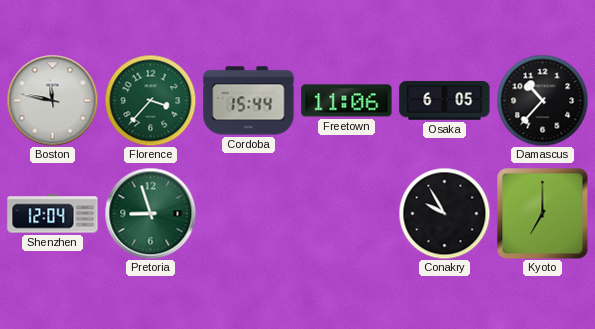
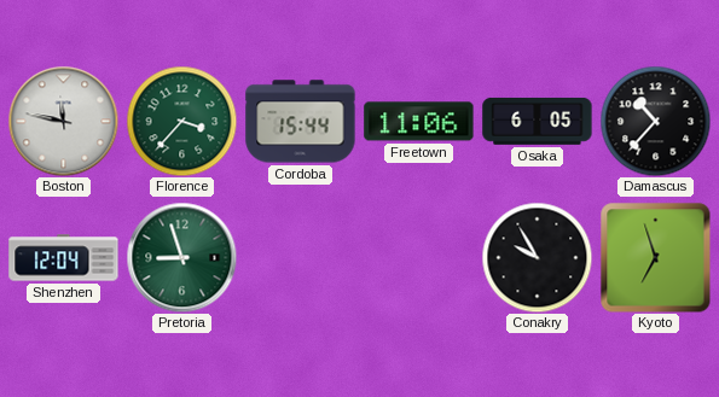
Kyoto: 7:00 -> 6:57
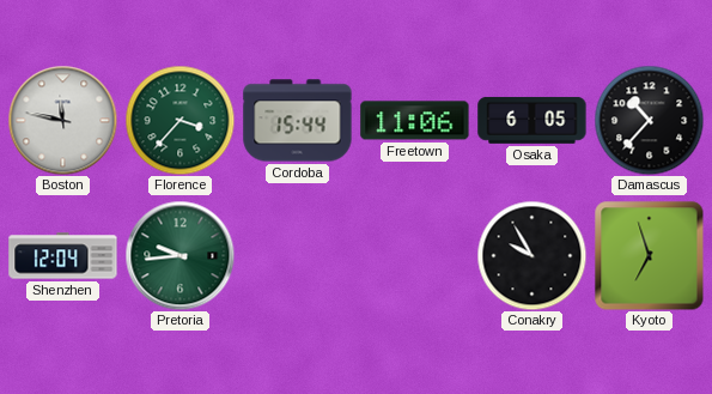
Pretoria: 8:57 -> 9:44
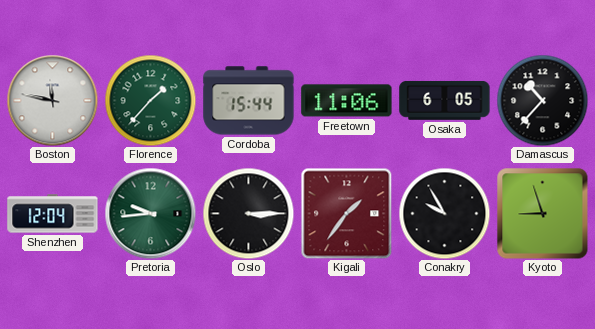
Florence: 3:37 -> 1:37
Oslo: none -> 3:15
Kigali: none -> 1:36
Kyoto: 6:57 -> 8:57
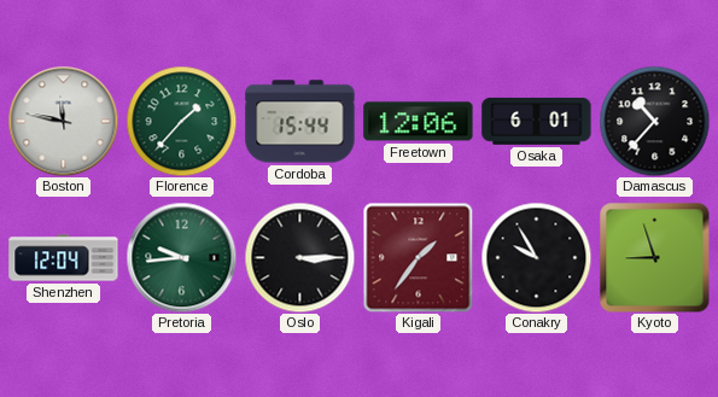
Freetown: 11:06 -> 12:06
Osaka: 6:05 -> 6:01
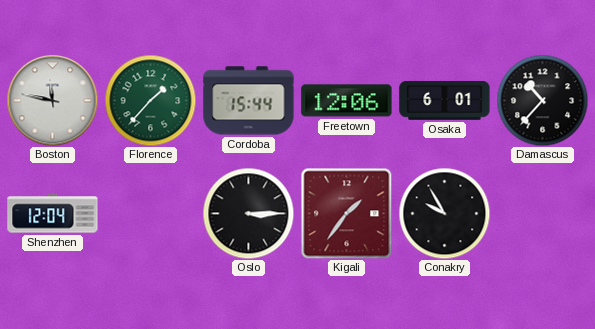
Pretoria: 9:44 -> none
Kyoto: 8:57 -> none
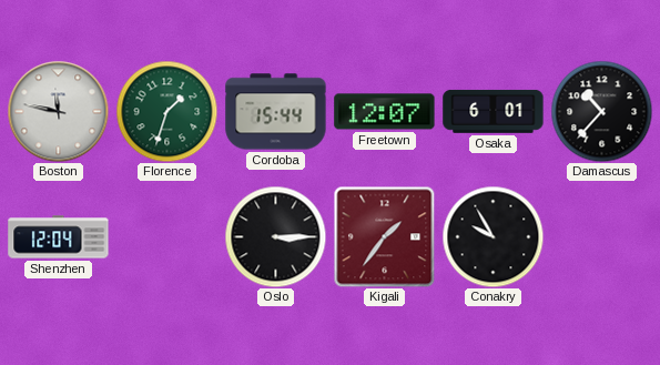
Florence: 1:37 -> 1:33
Freetown: 12:06 -> 12:07
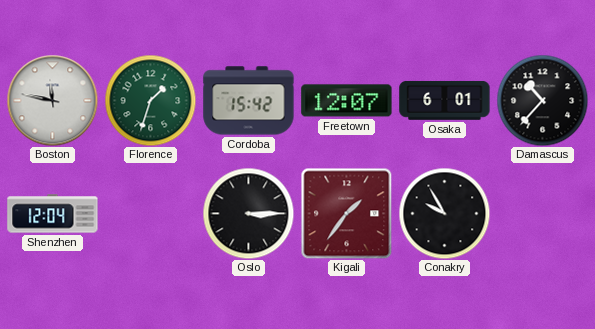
Cordoba: 15:44 -> 15:42
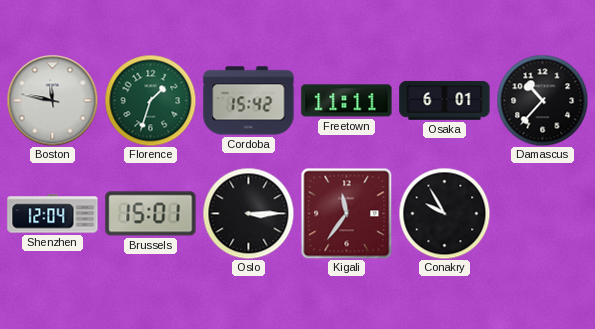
Freetown: 12:07 -> 11:11
Brussels: none -> 15:01
Kigali: 1:36 -> 11:36
